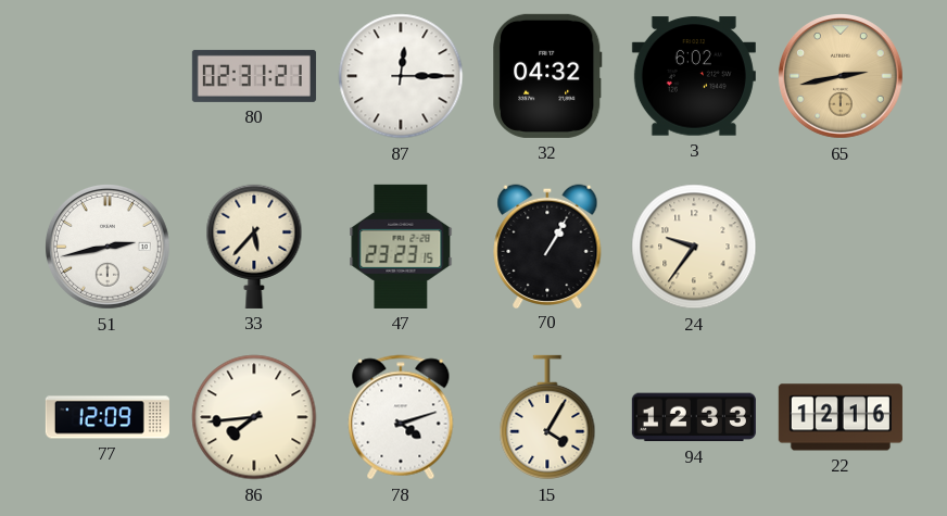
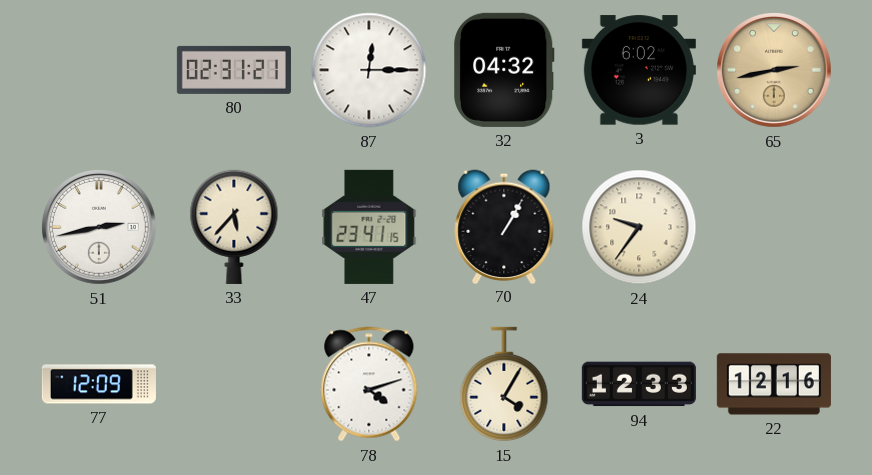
47: 23:23 -> 23:41
86: 7:44 -> none
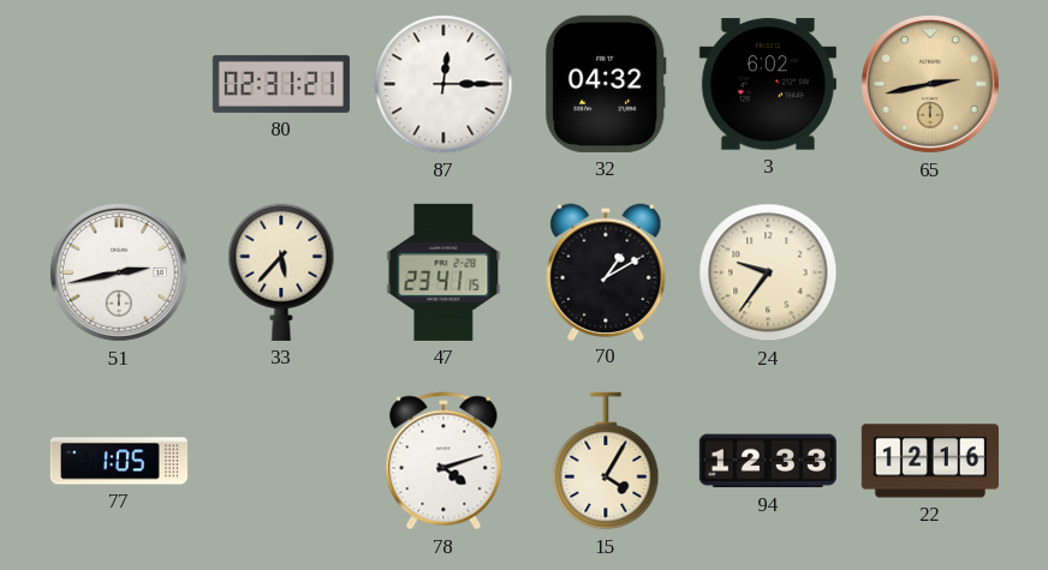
70: 1:05 -> 1:10
77: 12:09 -> 1:05
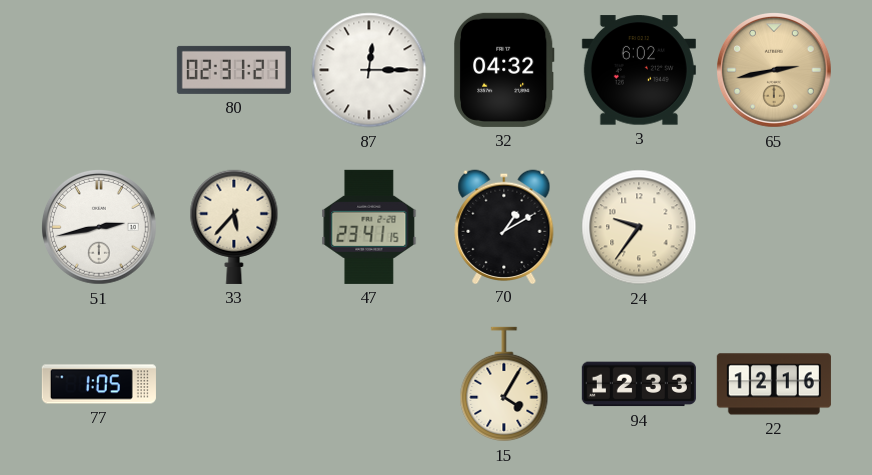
78: 4:12 -> none
